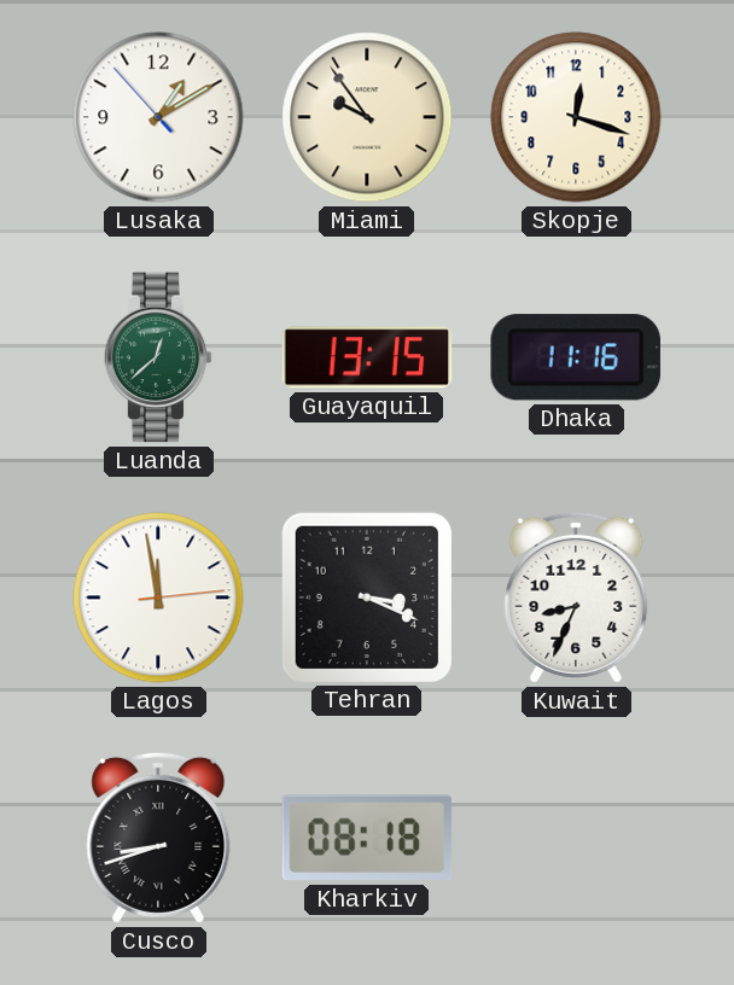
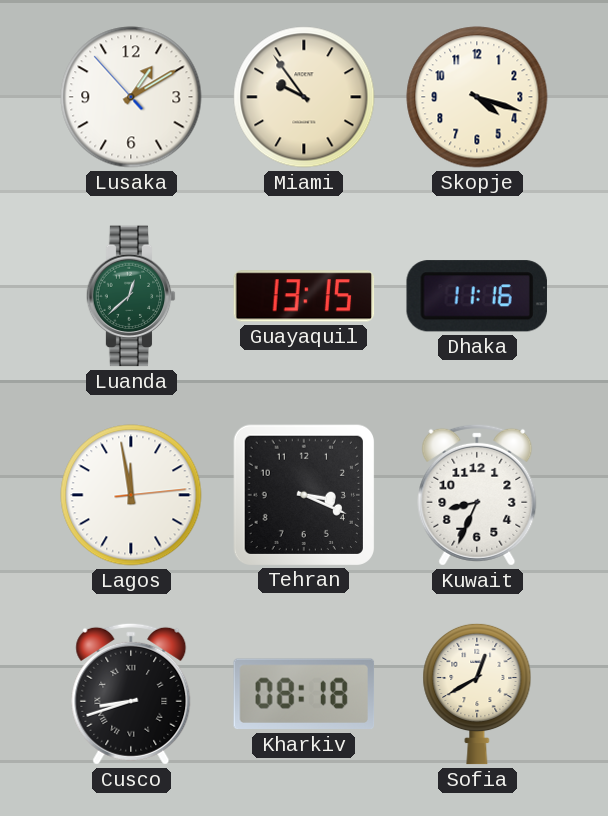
Skopje: 12:18 -> 4:18
Sofia: none -> 12:40
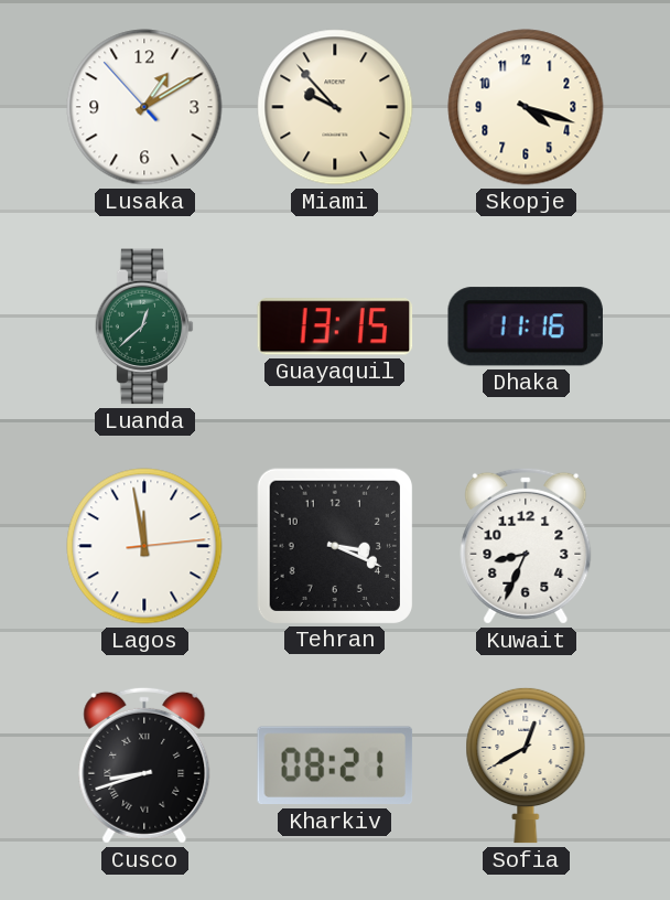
Miami: 9:54 -> 9:53
Kharkiv: 08:18 -> 08:21
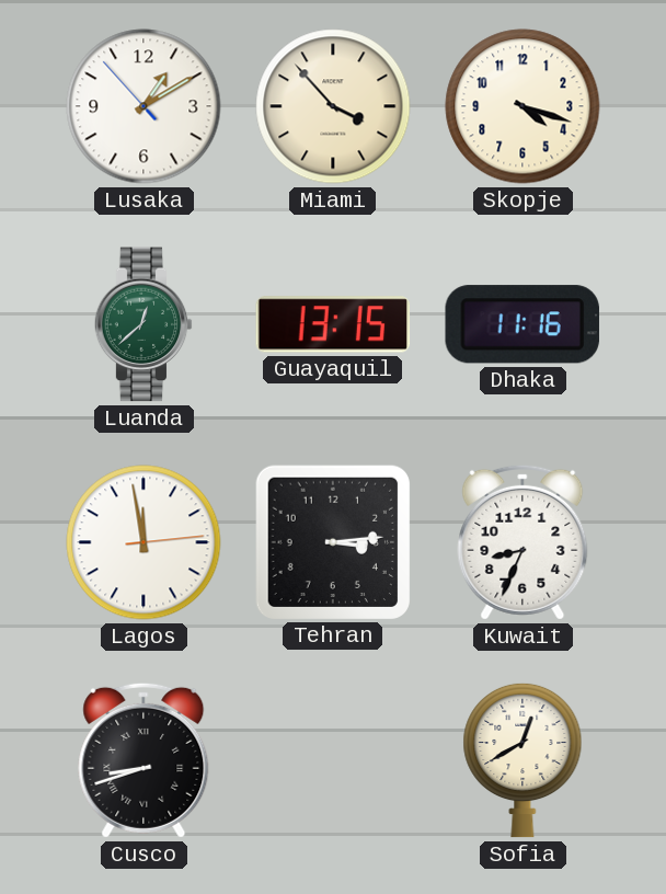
Miami: 9:53 -> 3:53
Tehran: 3:19 -> 3:14
Kharkiv: 08:21 -> none
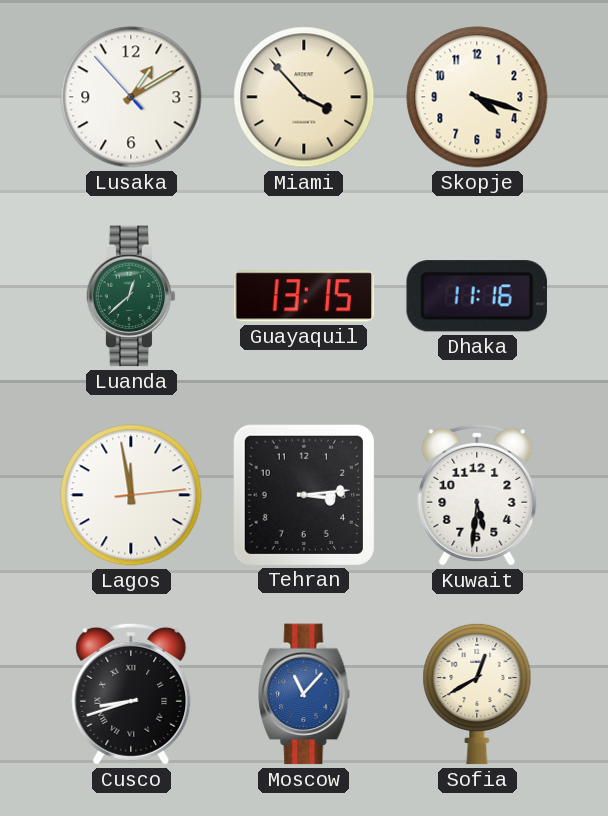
Kuwait: 8:34 -> 5:31
Moscow: none -> 11:07
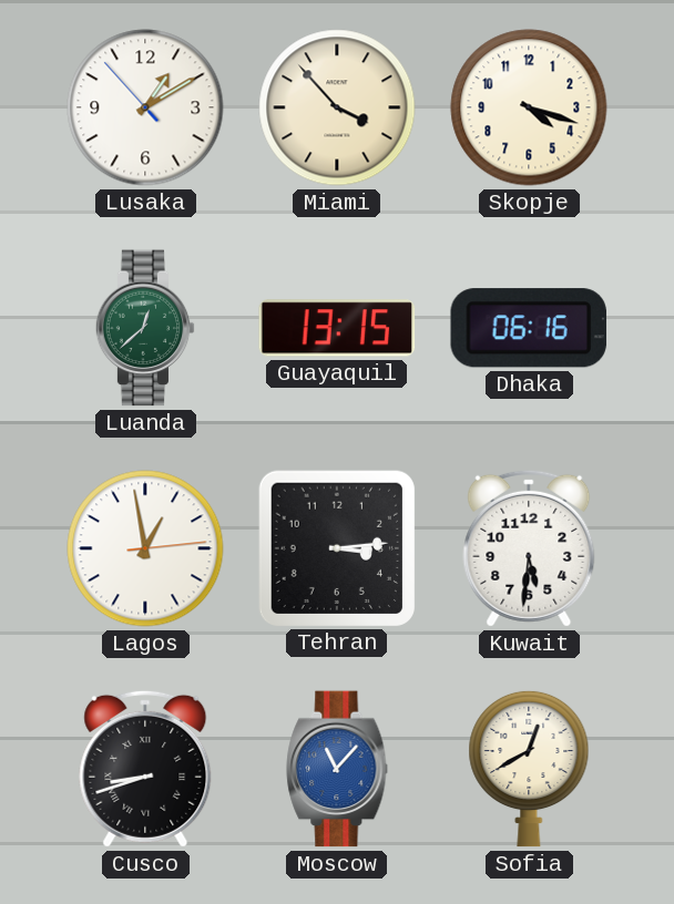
Dhaka: 11:16 -> 06:16
Lagos: 11:58 -> 12:58
